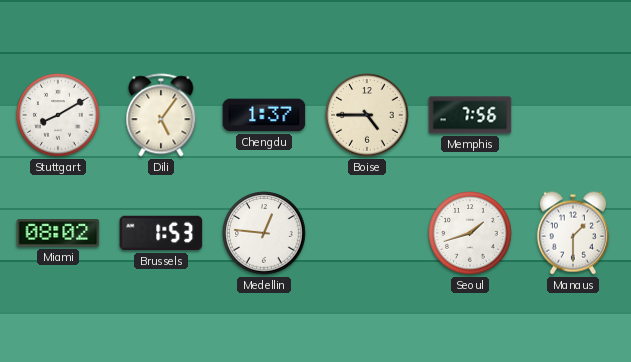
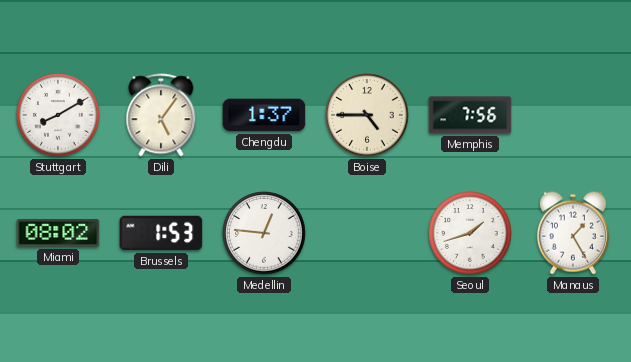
Manaus: 1:30 -> 1:25
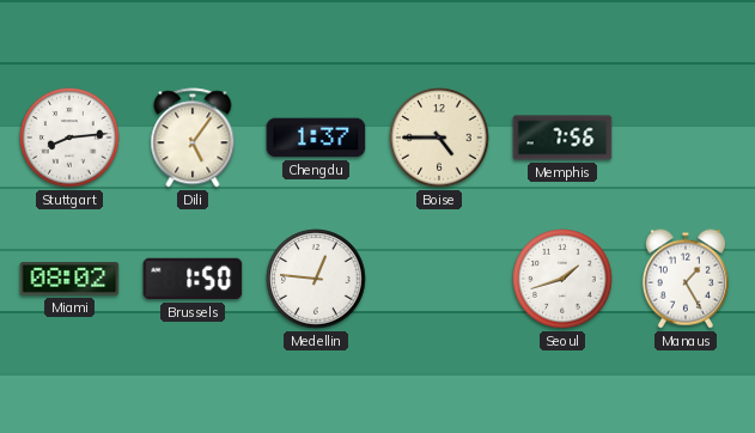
Stuttgart: 8:10 -> 8:14
Brussels: 1:53 -> 1:50
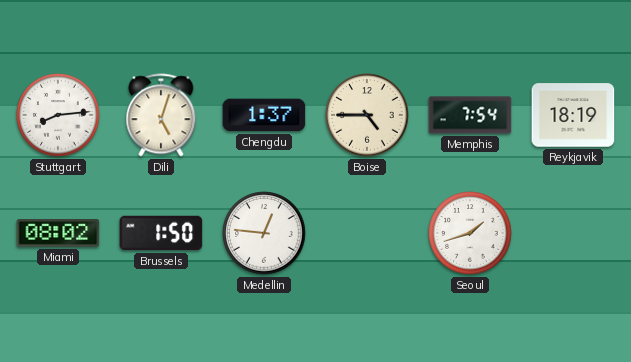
Dili: 5:06 -> 5:03
Memphis: 7:56 -> 7:54
Reykjavik: none -> 18:19
Manaus: 1:25 -> none
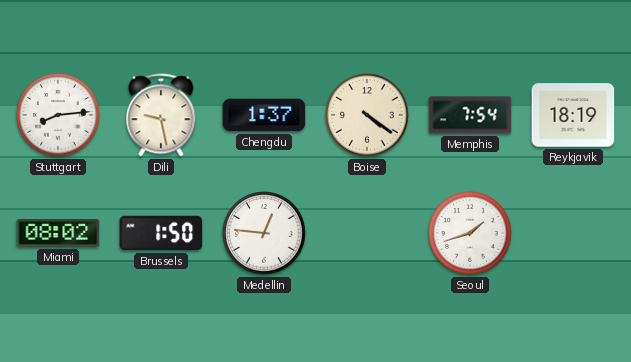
Dili: 5:03 -> 9:28
Boise: 4:45 -> 4:21
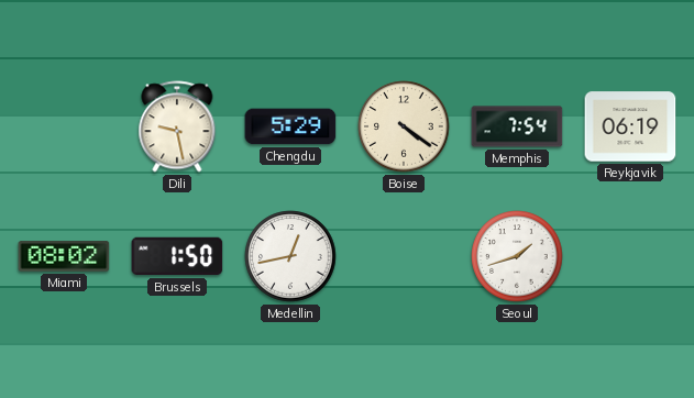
Stuttgart: 8:14 -> none
Chengdu: 1:37 -> 5:29
Reykjavik: 18:19 -> 06:19
Medellin: 12:46 -> 12:43
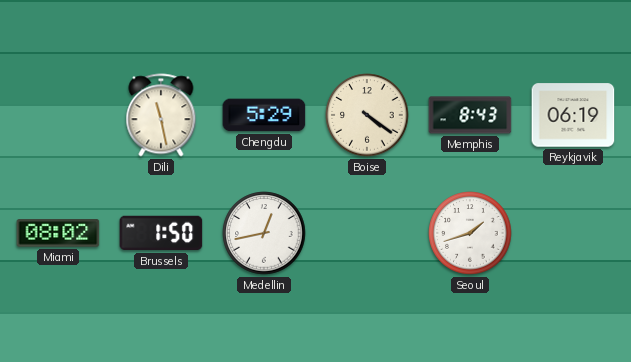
Dili: 9:28 -> 11:28
Memphis: 7:54 -> 8:43
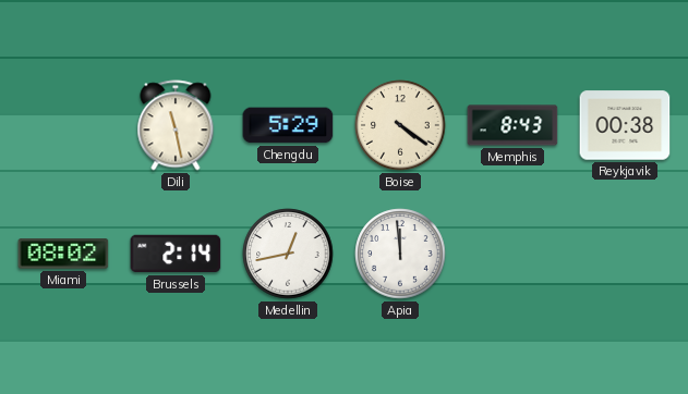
Reykjavik: 06:19 -> 00:38
Brussels: 1:50 -> 2:14
Apia: none -> 11:59
Seoul: 1:42 -> none
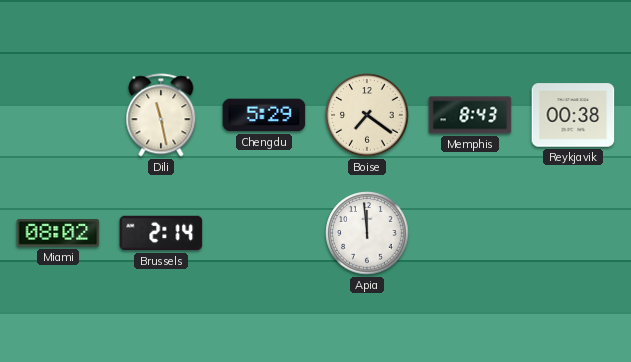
Boise: 4:21 -> 7:21
Medellin: 12:43 -> none
